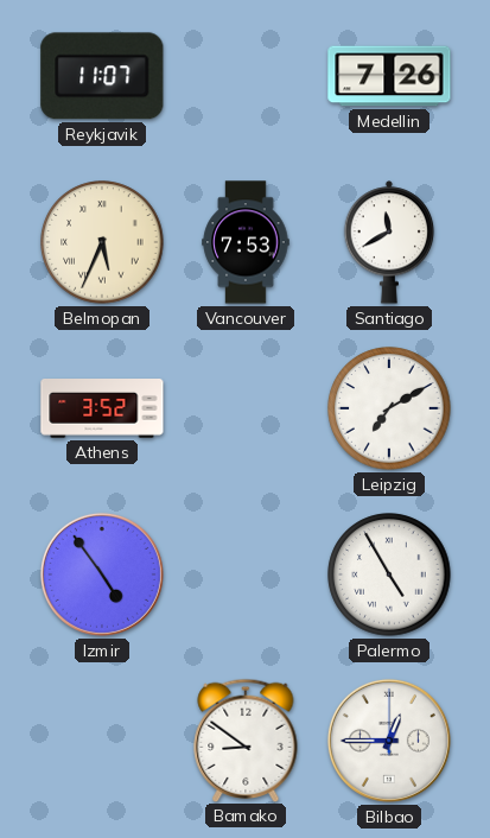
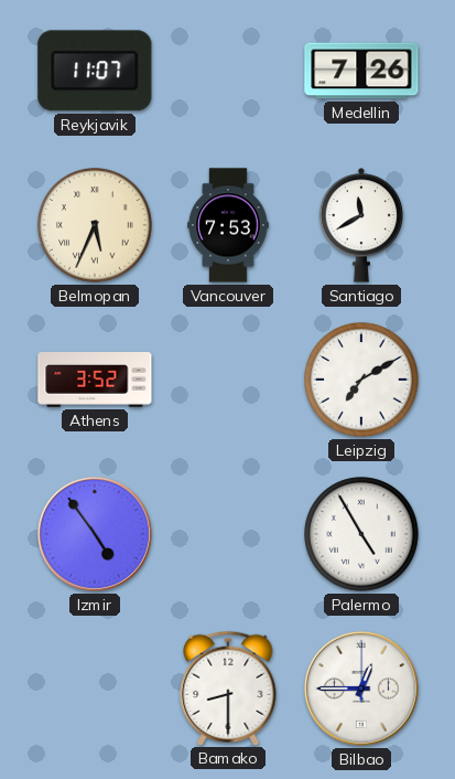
Bamako: 8:51 -> 8:30
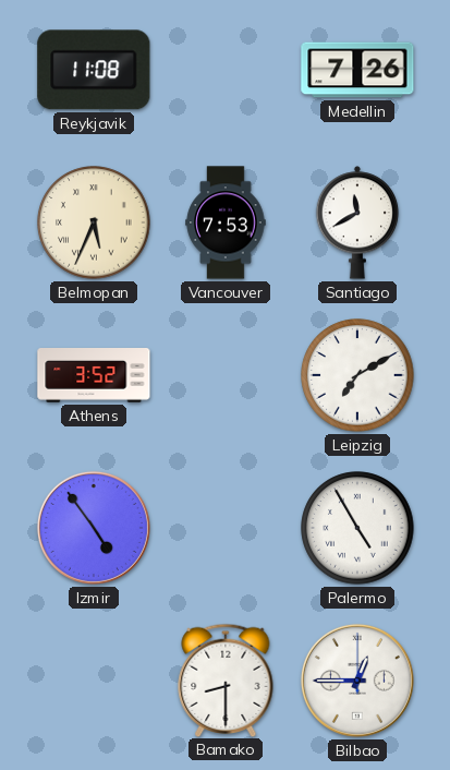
Reykjavik: 11:07 -> 11:08
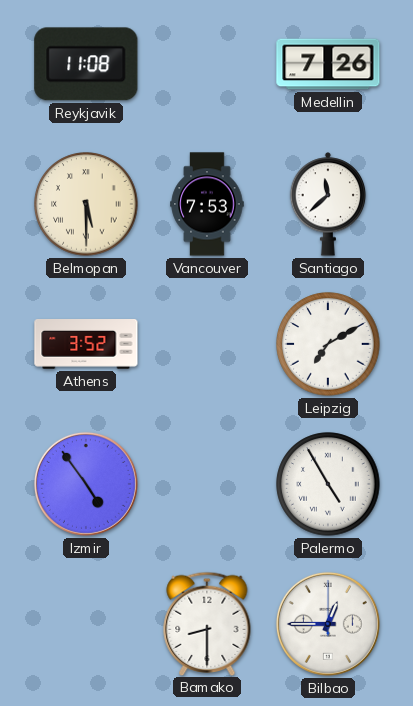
Belmopan: 5:34 -> 5:30
Santiago: 11:40 -> 11:38
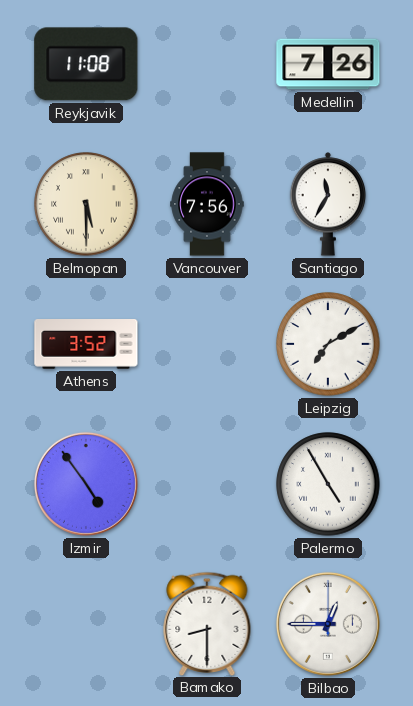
Vancouver: 7:53 -> 7:56
Santiago: 11:38 -> 11:35
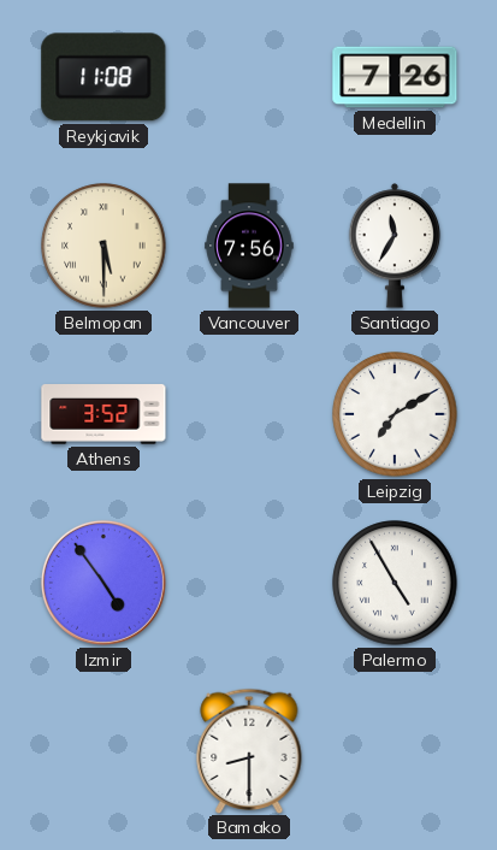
Bilbao: 12:45 -> none
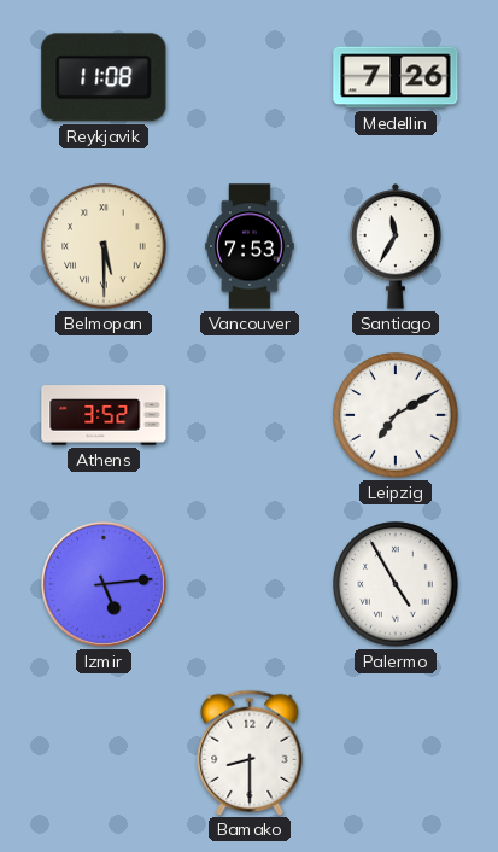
Vancouver: 7:56 -> 7:53
Izmir: 4:54 -> 5:14
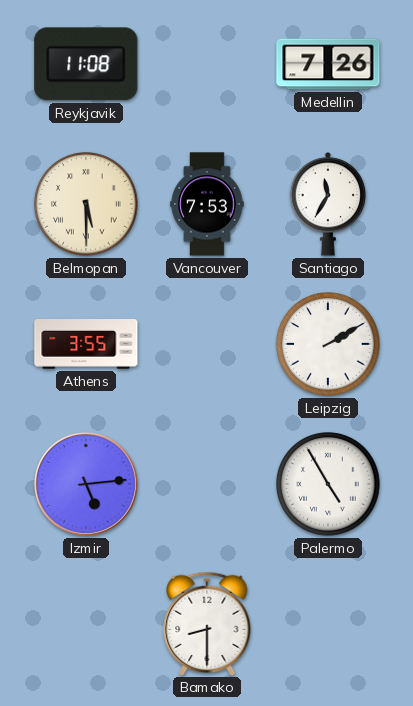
Athens: 3:52 -> 3:55
Leipzig: 7:10 -> 2:10
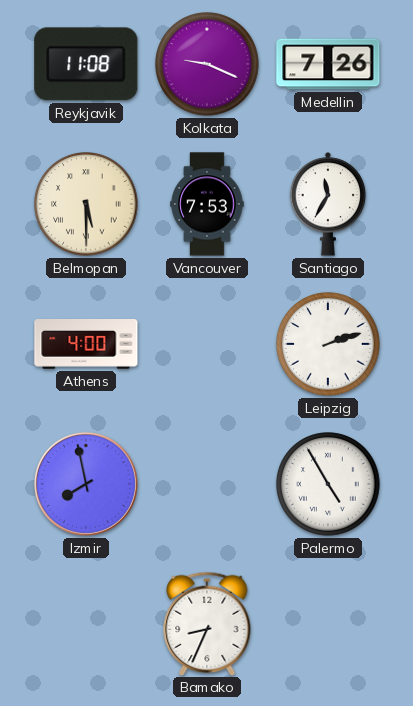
Kolkata: none -> 9:19
Athens: 3:55 -> 4:00
Leipzig: 2:10 -> 2:12
Izmir: 5:14 -> 7:58
Bamako: 8:30 -> 8:34
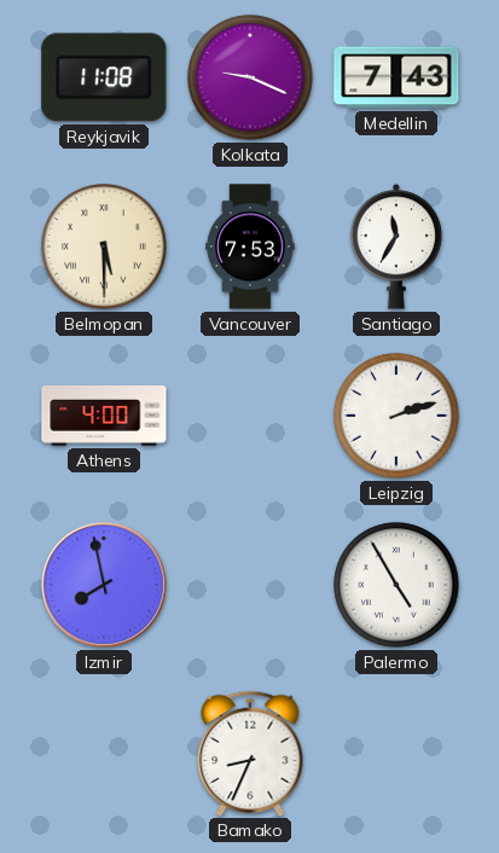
Medellin: 7:26 -> 7:43
